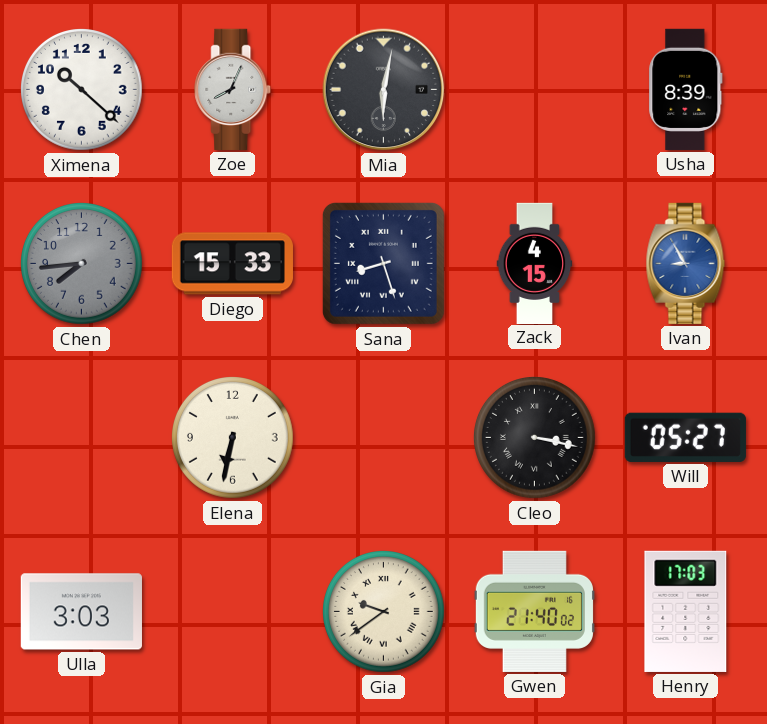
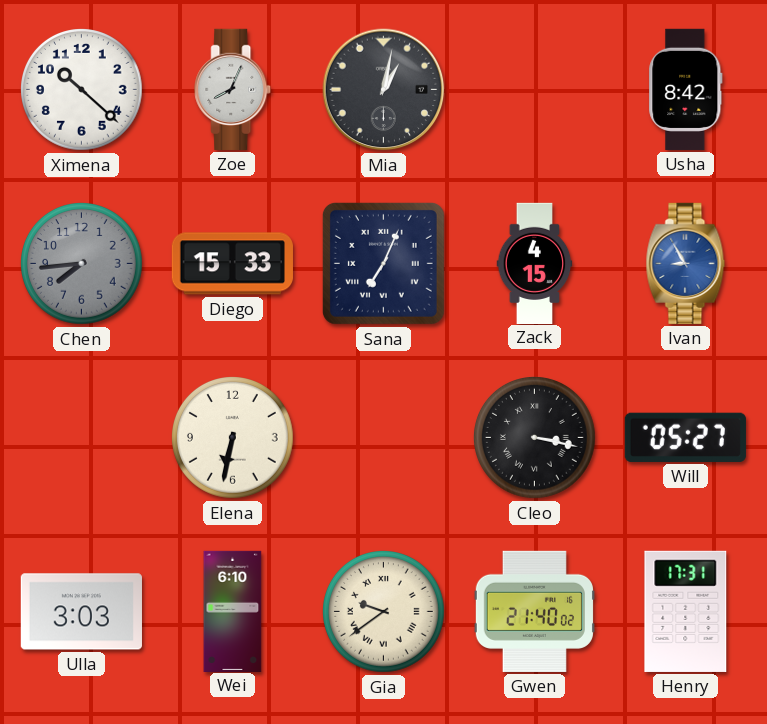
Mia: 6:02 -> 1:02
Usha: 8:39 -> 8:42
Sana: 8:27 -> 7:04
Wei: none -> 6:10
Henry: 17:03 -> 17:31
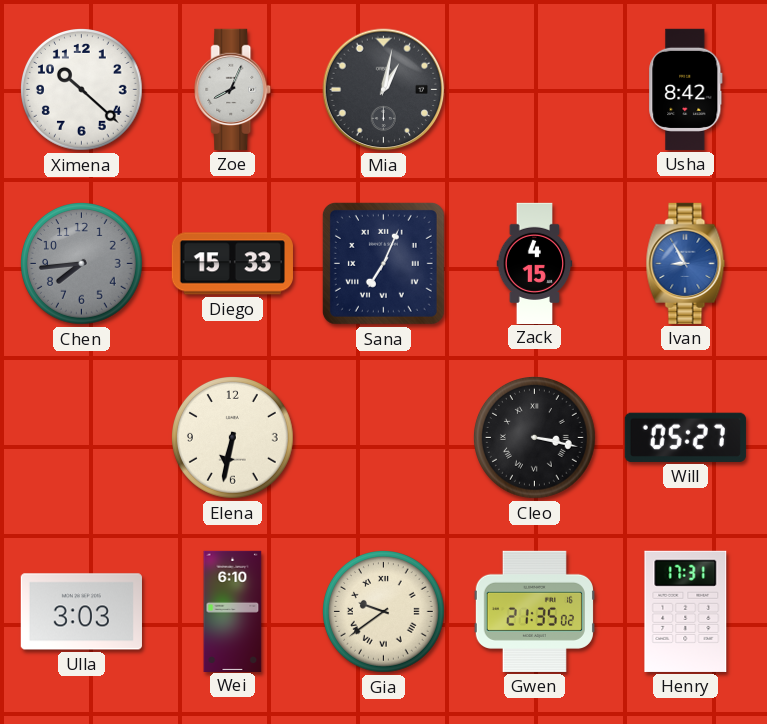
Gwen: 21:40 -> 21:35
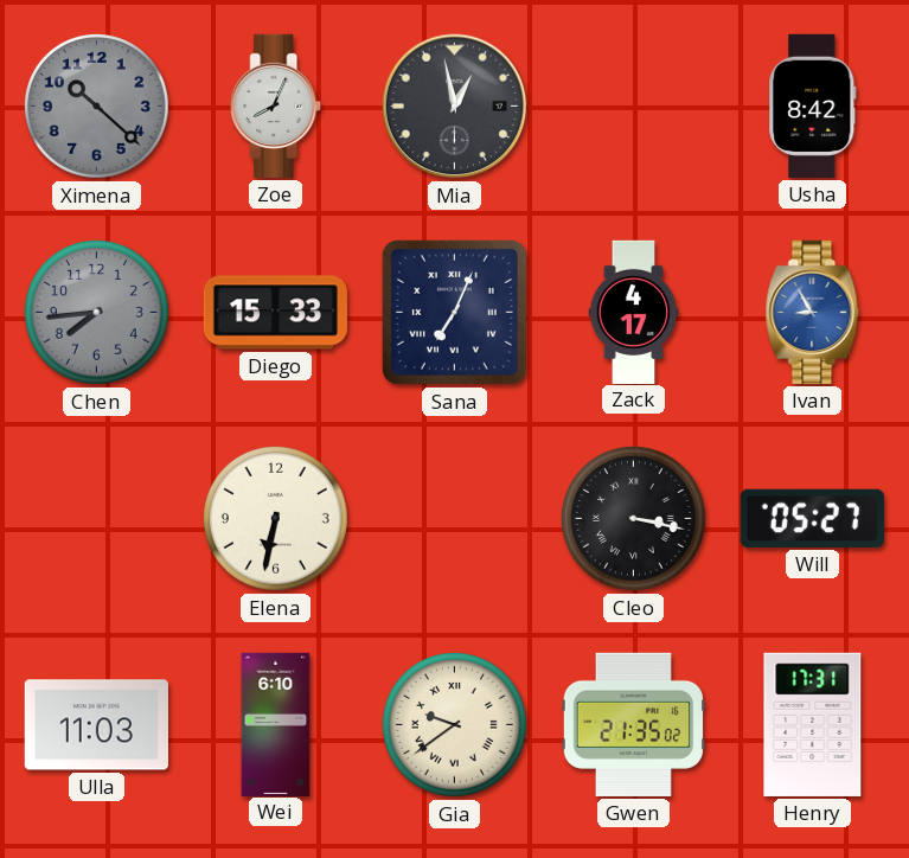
Ximena dial: white -> grey
Mia: 1:02 -> 12:58
Zack: 4:15 -> 4:17
Ulla: 3:03 -> 11:03
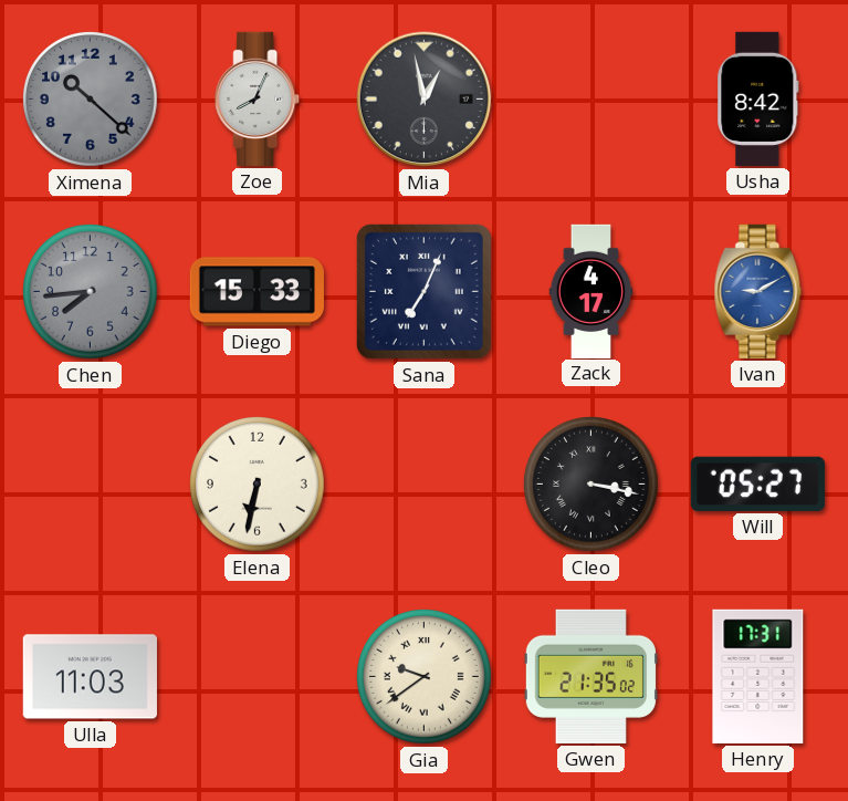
Ivan: 8:55 -> 9:10
Wei: 6:10 -> none
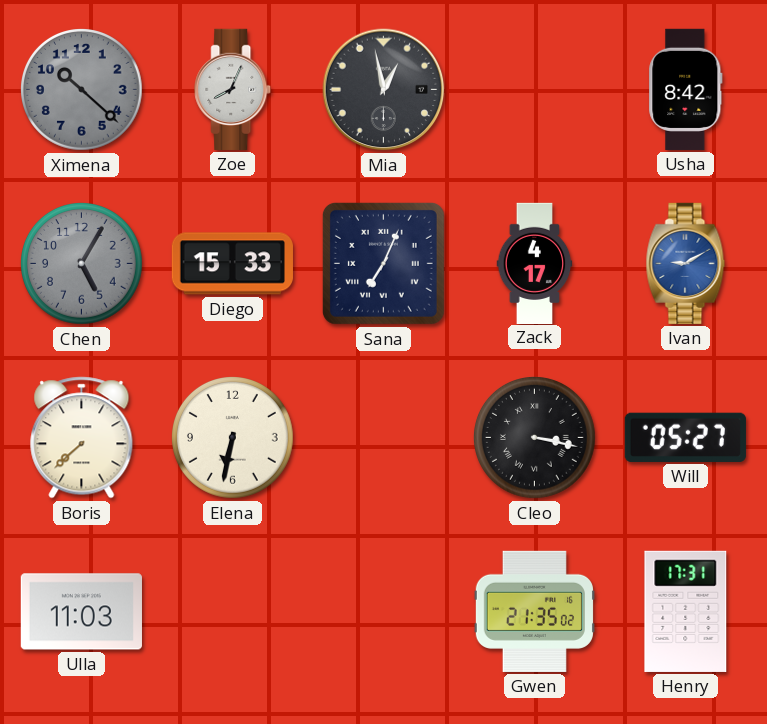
Chen: 7:44 -> 5:05
Boris: none -> 7:38
Gia: 9:39 -> none
